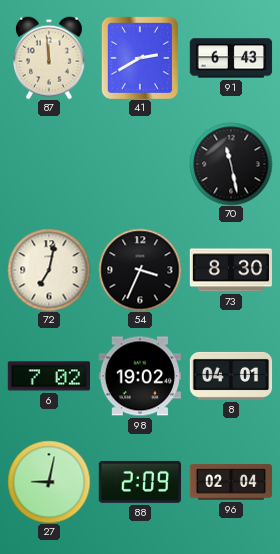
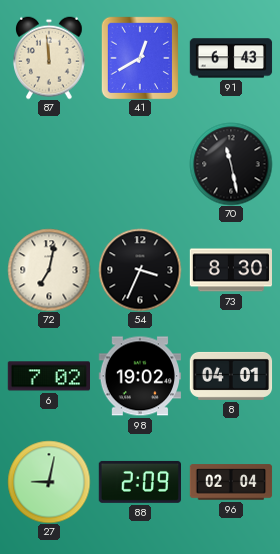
41: 2:40 -> 12:40
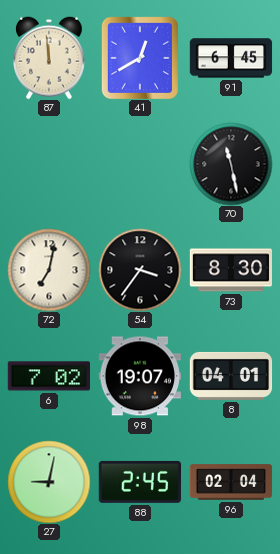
91: 6:43 -> 6:45
54: 3:34 -> 3:36
98: 19:02 -> 19:07
88: 2:09 -> 2:45
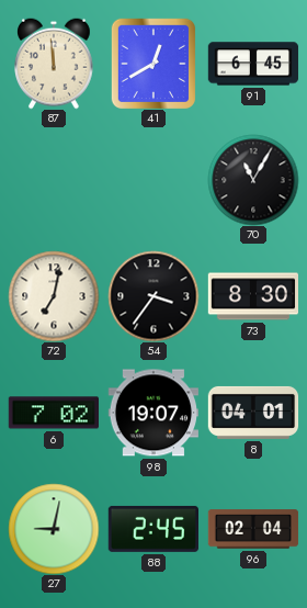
70: 11:28 -> 11:05
